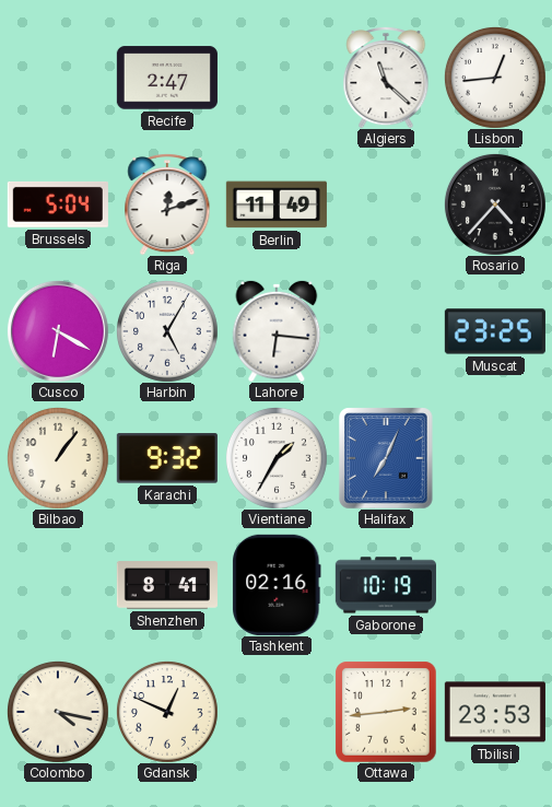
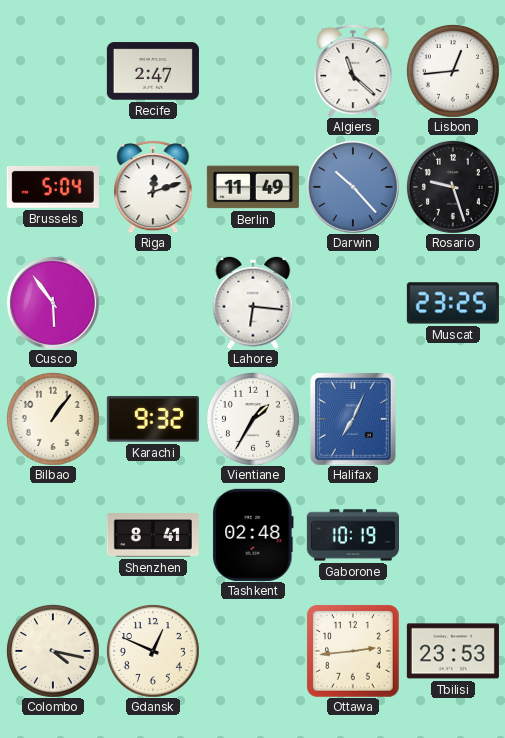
Darwin: none -> 10:23
Rosario: 4:37 -> 9:27
Cusco: 6:20 -> 5:54
Harbin: 5:05 -> none
Tashkent: 02:16 -> 02:48
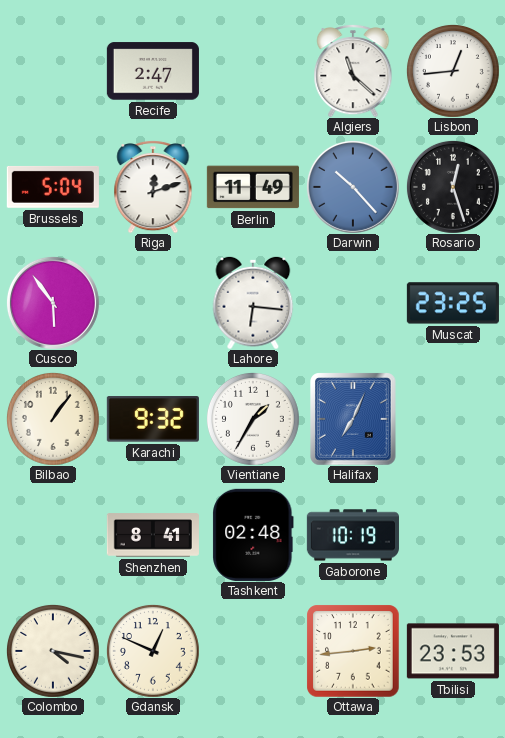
Rosario: 9:27 -> 12:27
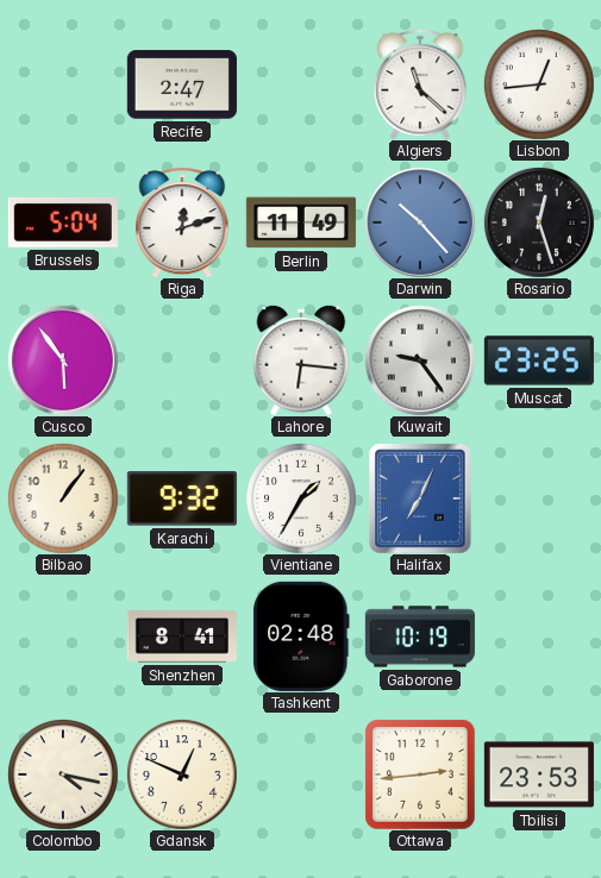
Kuwait: none -> 9:24
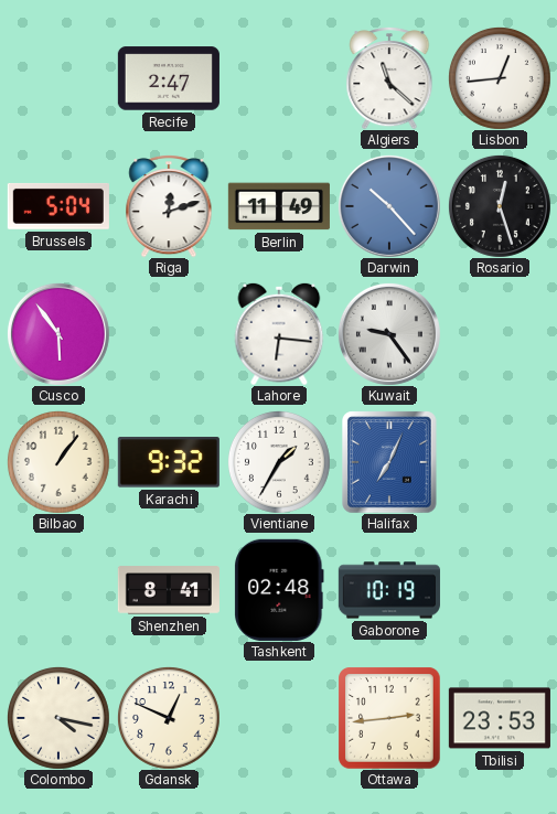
Muscat: 23:25 -> none
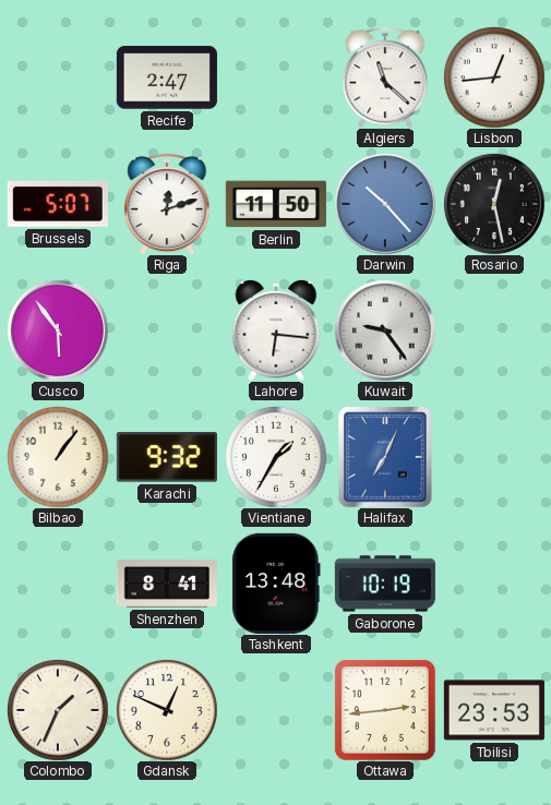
Brussels: 5:04 -> 5:07
Berlin: 11:49 -> 11:50
Rosario: 12:27 -> 12:28
Tashkent: 02:48 -> 13:48
Colombo: 4:17 -> 1:34
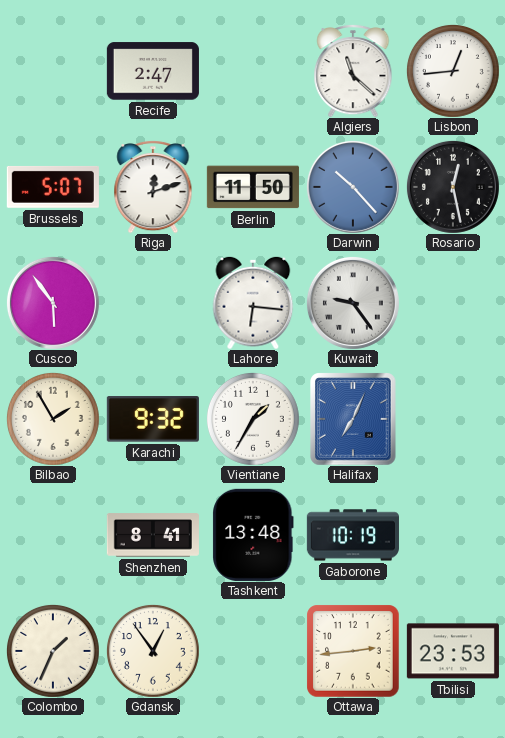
Bilbao: 1:06 -> 1:55
Gdansk: 12:49 -> 12:54
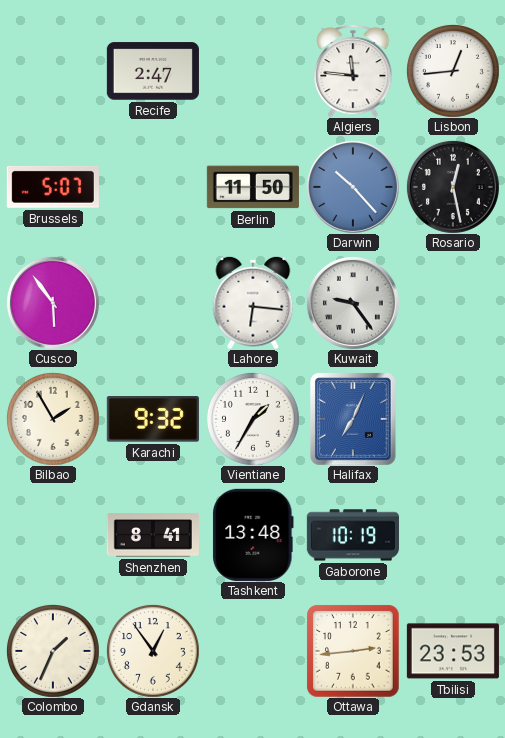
Algiers: 11:22 -> 11:46
Riga: 12:12 -> none
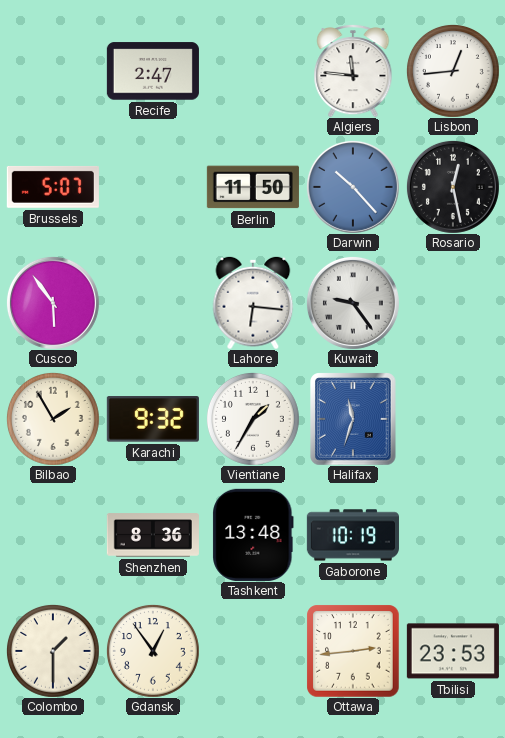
Halifax: 7:04 -> 11:33
Shenzhen: 8:41 -> 8:36
Colombo: 1:34 -> 1:30
